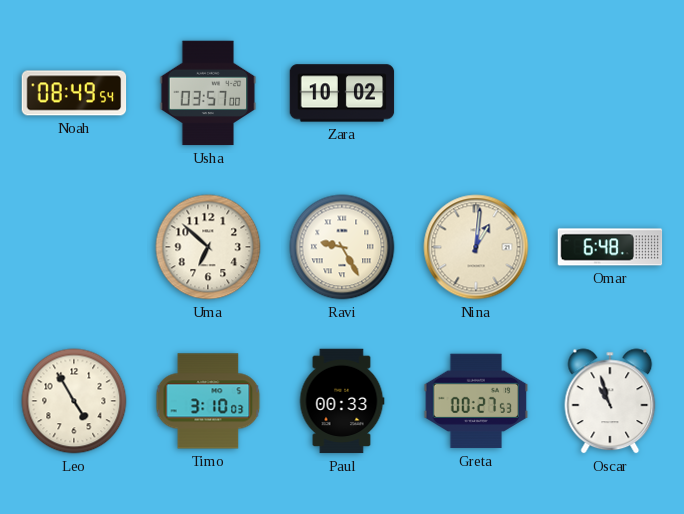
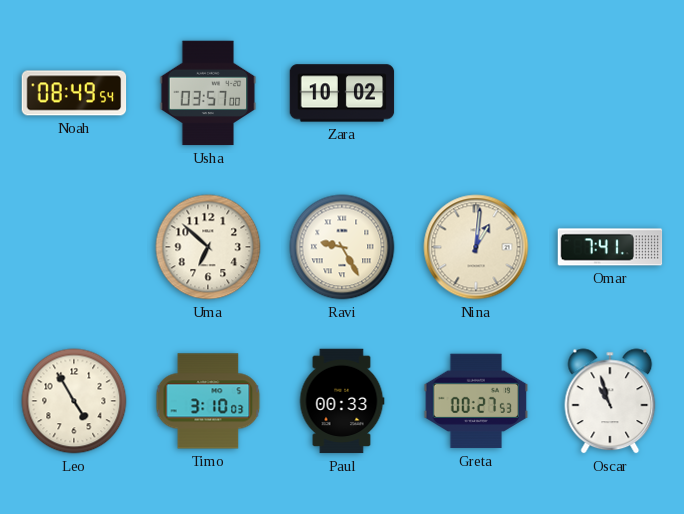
Omar: 6:48 -> 7:41
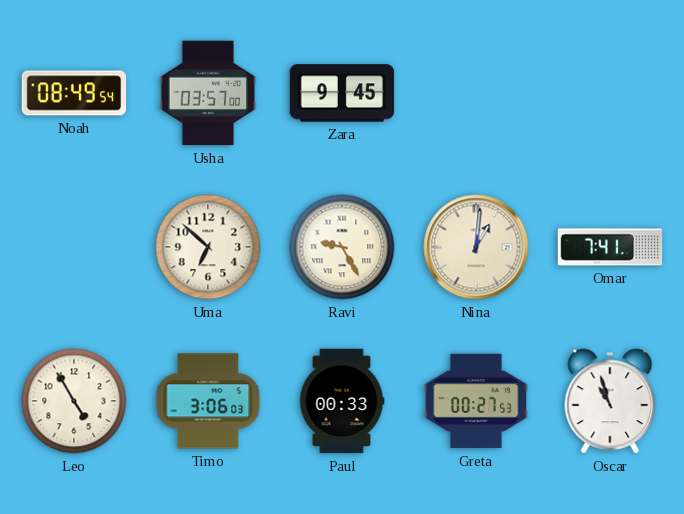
Zara: 10:02 -> 9:45
Timo: 3:10 -> 3:06
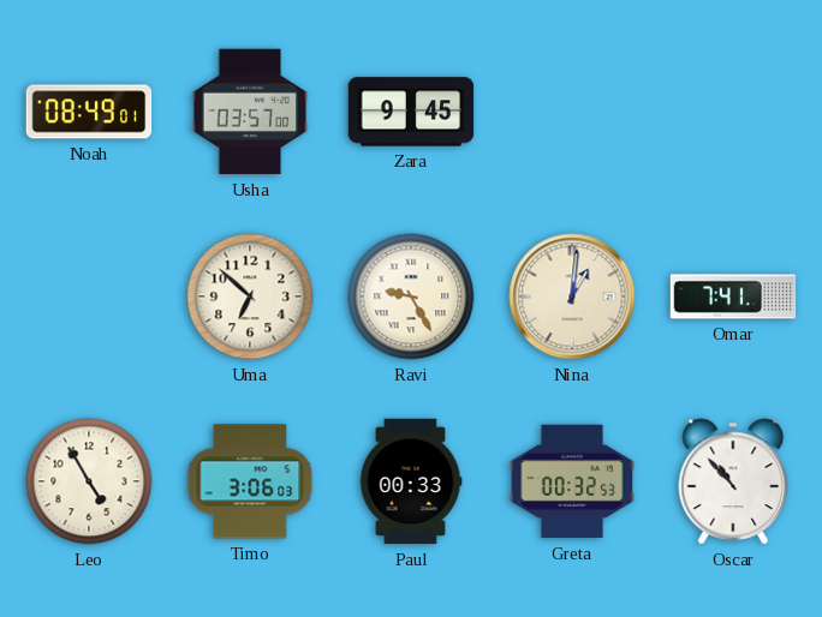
Noah: 08:49:54 -> 08:49:01
Greta: 00:27 -> 00:32
Oscar: 10:57 -> 10:53
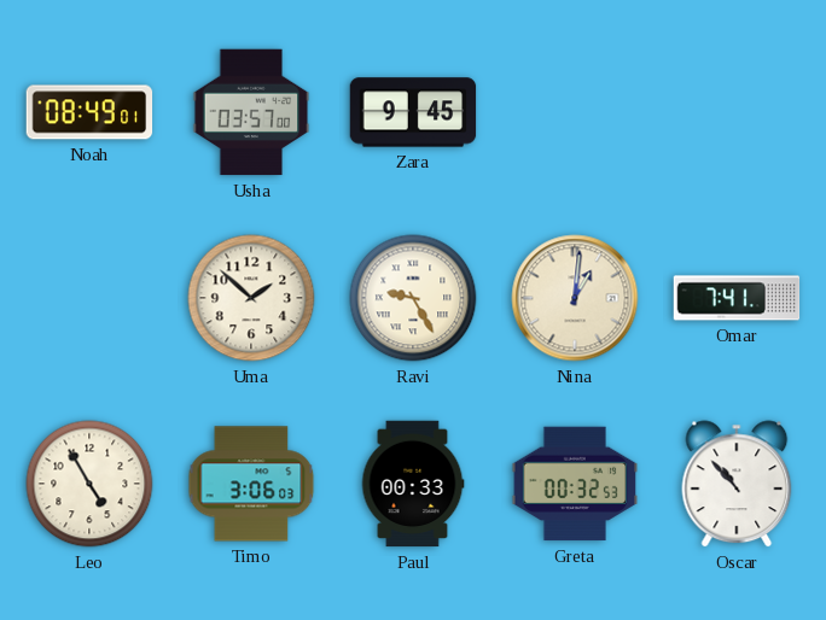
Uma: 6:52 -> 1:52
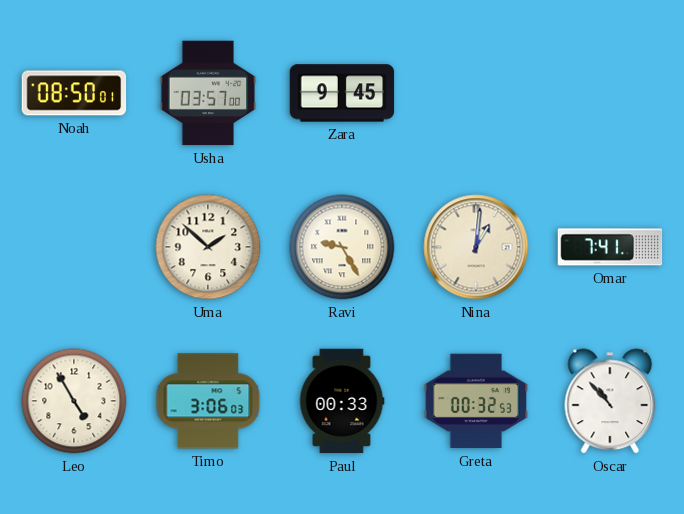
Noah: 08:49 -> 08:50
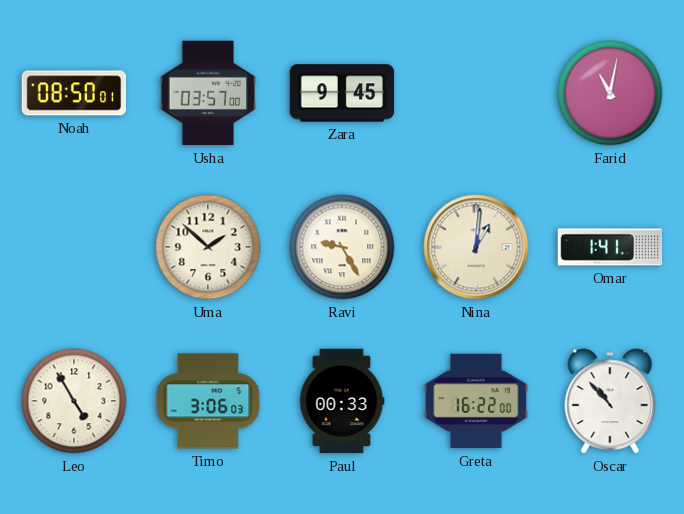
Farid: none -> 11:02
Omar: 7:41 -> 1:41
Greta: 00:32 -> 16:22
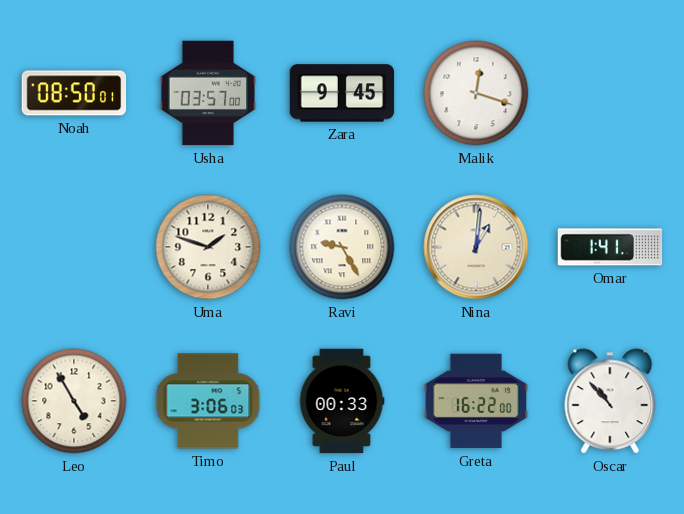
Malik: none -> 12:18
Farid: 11:02 -> none
Uma: 1:52 -> 1:48
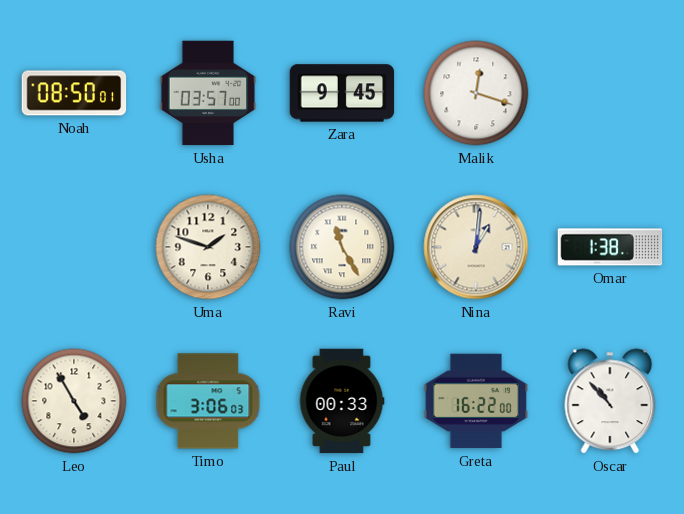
Ravi: 9:25 -> 11:25
Omar: 1:41 -> 1:38
